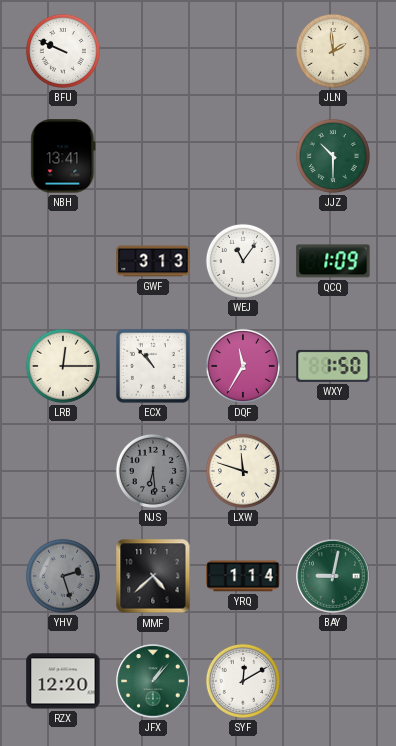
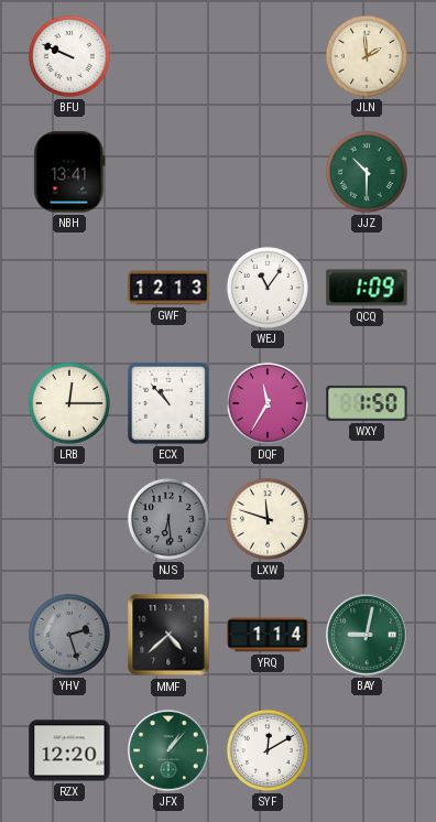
GWF: 3:13 -> 12:13
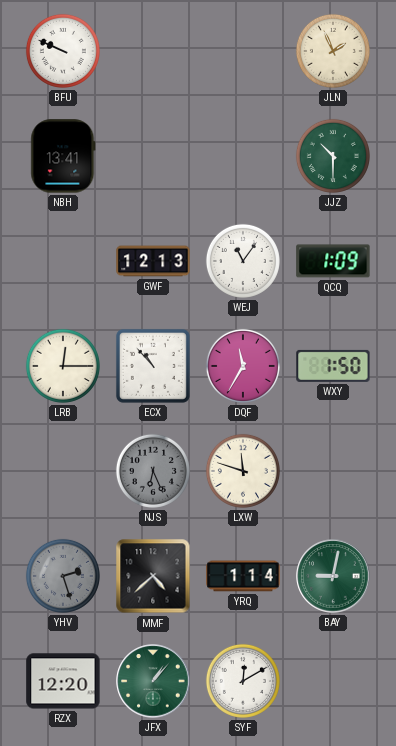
JLN: 1:59 -> 1:56
NJS: 6:29 -> 6:26
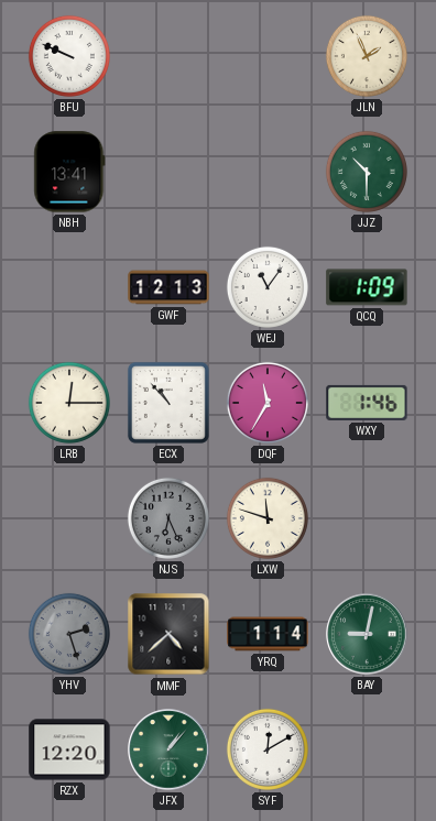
WXY: 1:50 -> 1:46
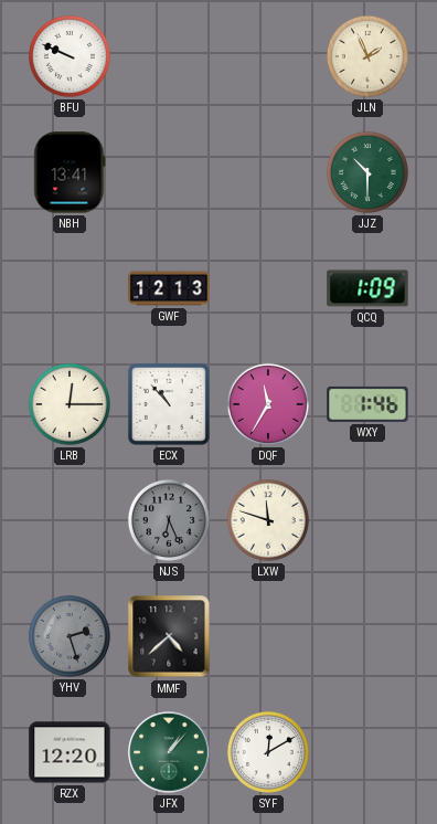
WEJ: 11:06 -> none
YRQ: 1:14 -> none
BAY: 9:02 -> none
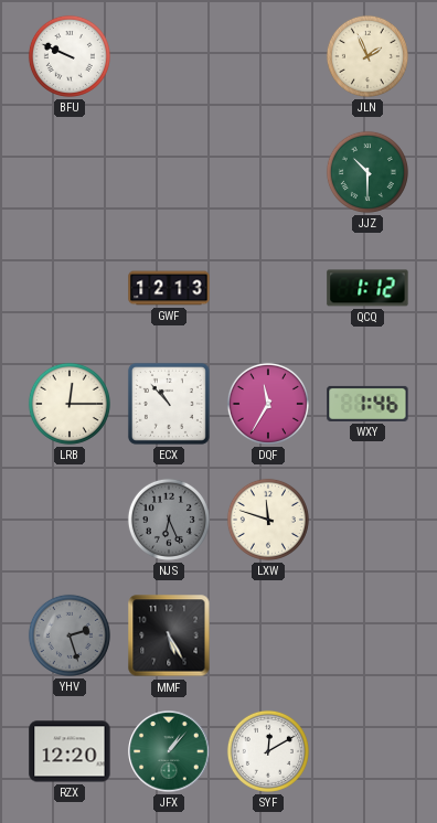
NBH: 13:41 -> none
QCQ: 1:09 -> 1:12
MMF: 4:38 -> 5:25
